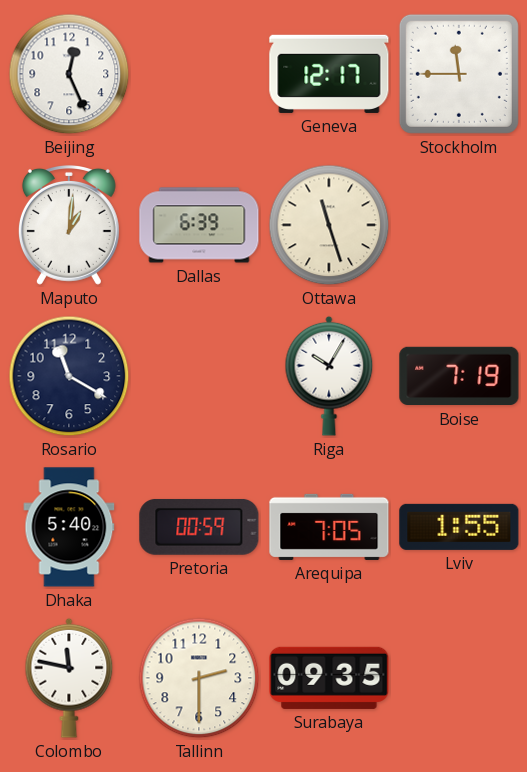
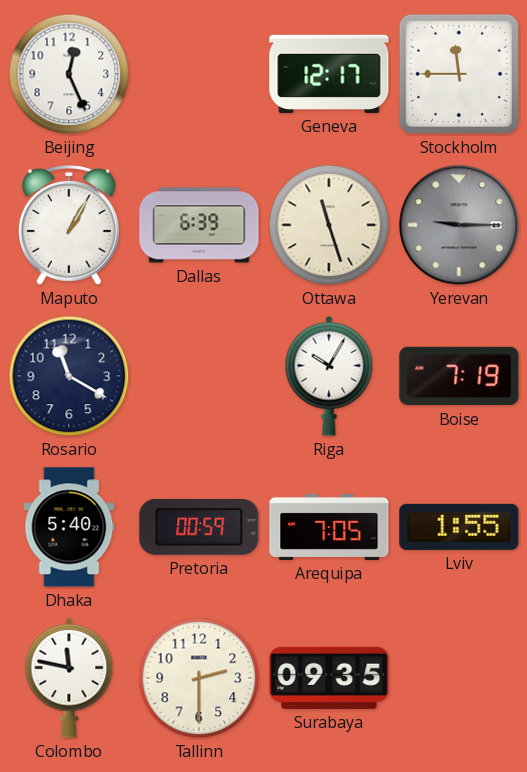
Maputo: 1:01 -> 1:05
Yerevan: none -> 9:15
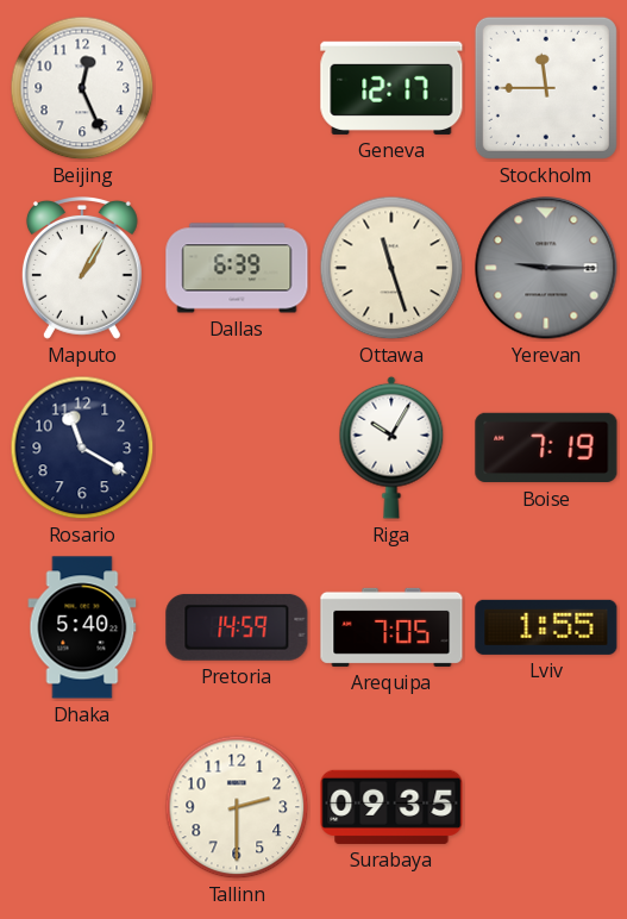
Pretoria: 00:59 -> 14:59
Colombo: 11:47 -> none
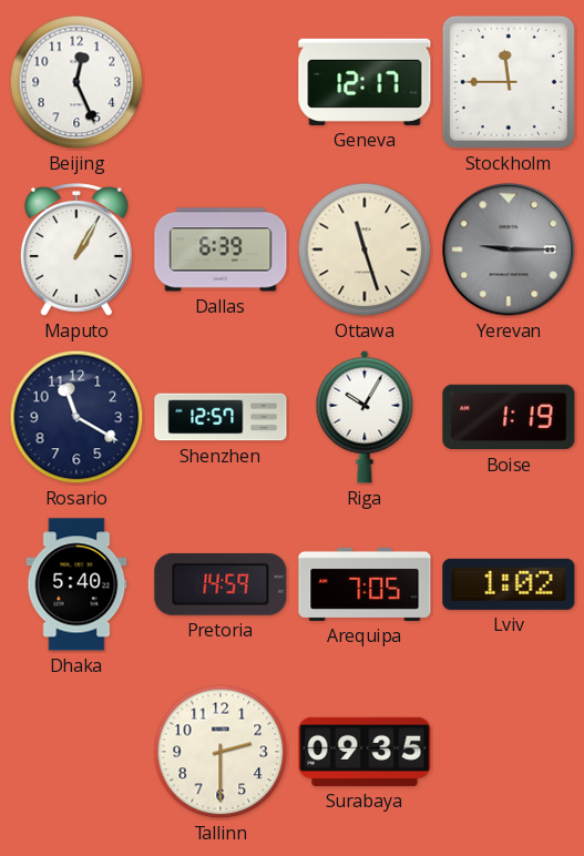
Shenzhen: none -> 12:57
Boise: 7:19 -> 1:19
Lviv: 1:55 -> 1:02
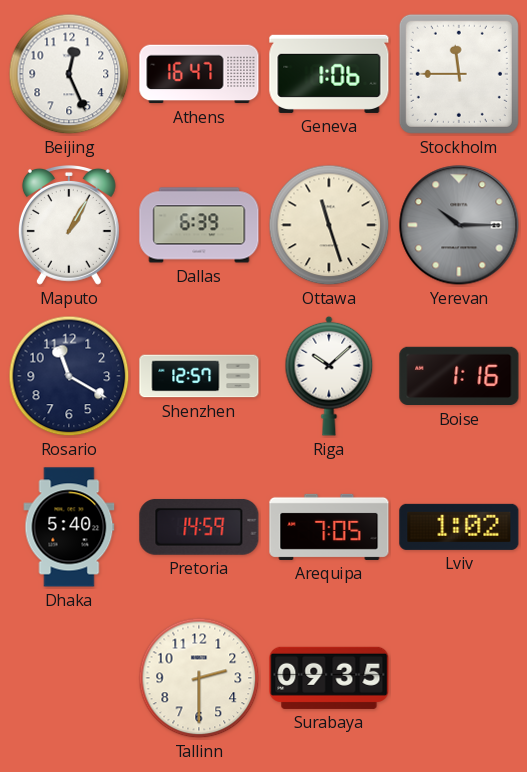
Athens: none -> 16:47
Geneva: 12:17 -> 1:06
Yerevan: 9:15 -> 10:15
Riga: 10:05 -> 10:08
Boise: 1:19 -> 1:16
